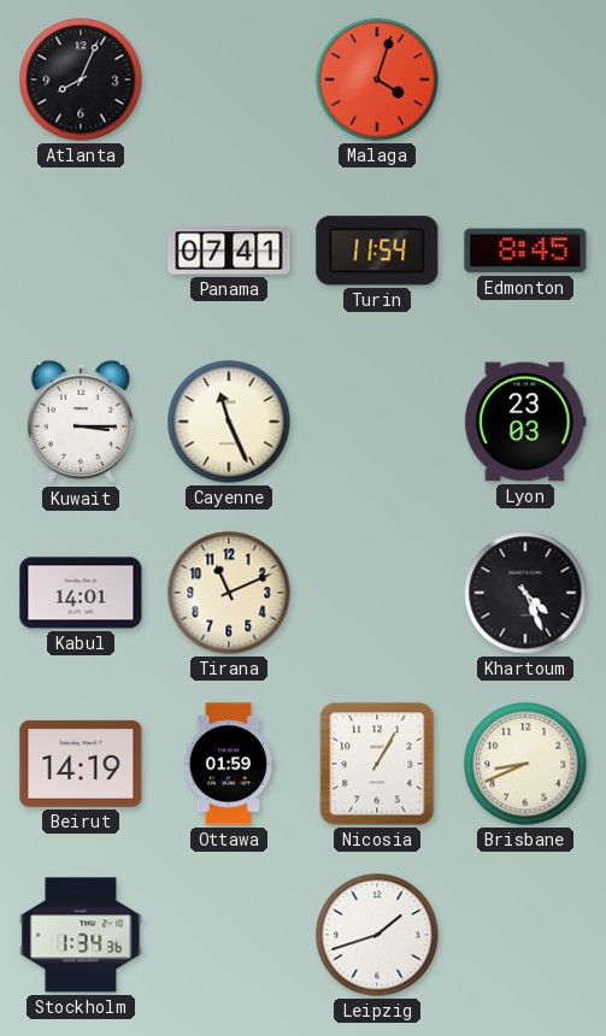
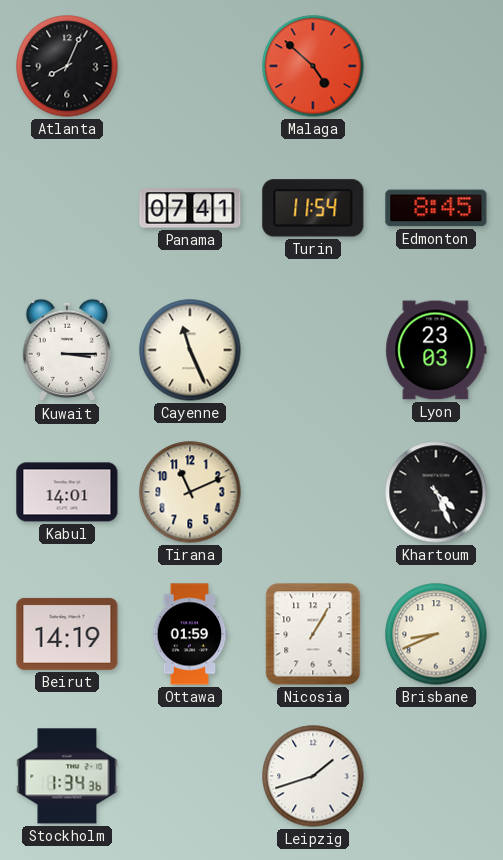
Malaga: 4:03 -> 4:52
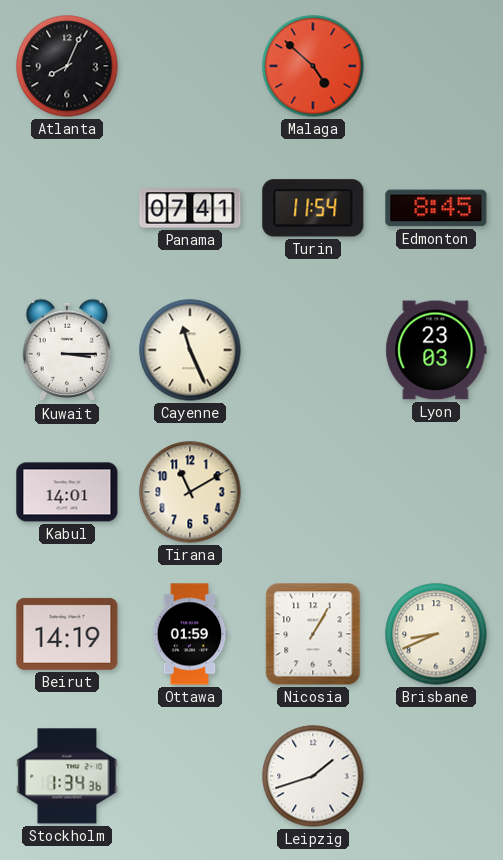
Tirana: 11:11 -> 11:10
Khartoum: 4:26 -> none
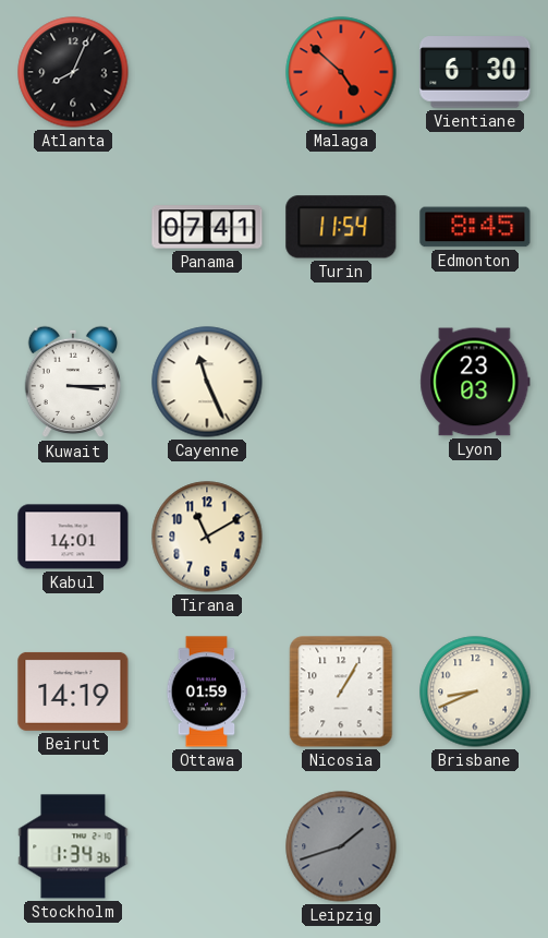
Vientiane: none -> 6:30
Leipzig dial: white -> grey
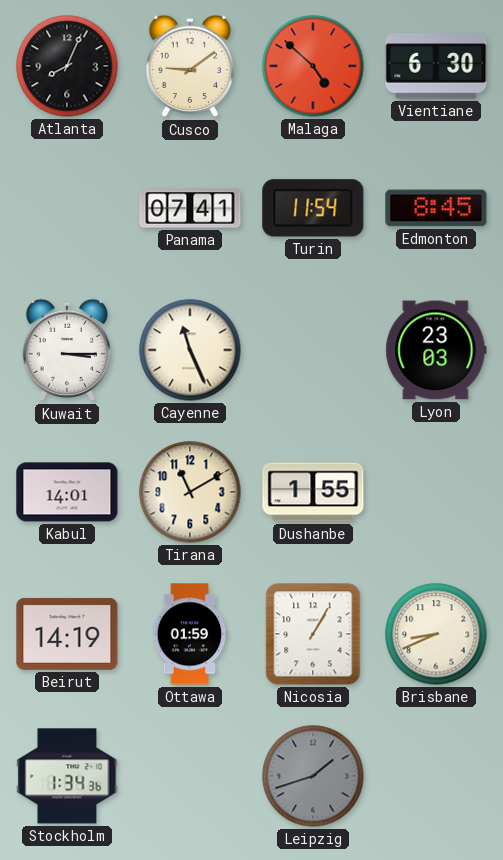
Cusco: none -> 9:09
Dushanbe: none -> 1:55
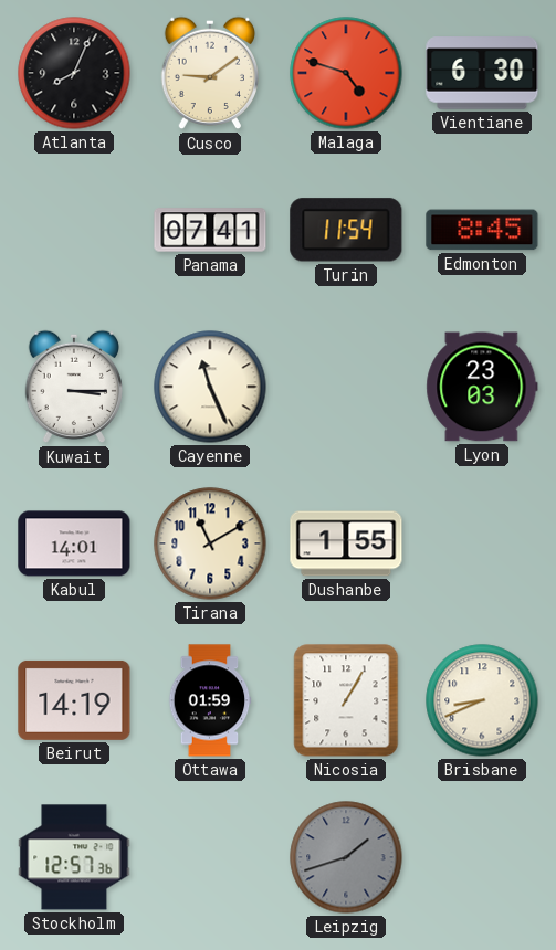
Malaga: 4:52 -> 4:48
Stockholm: 1:34 -> 12:57
